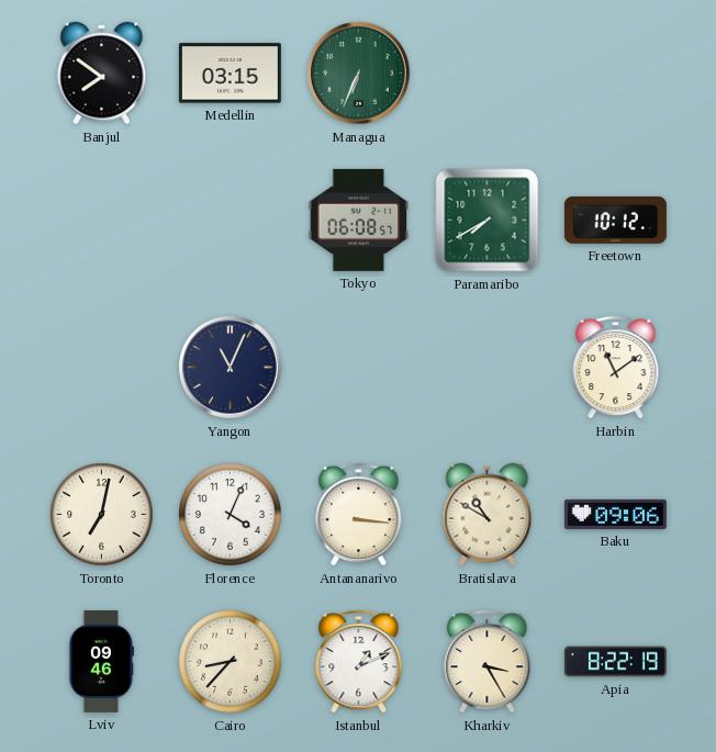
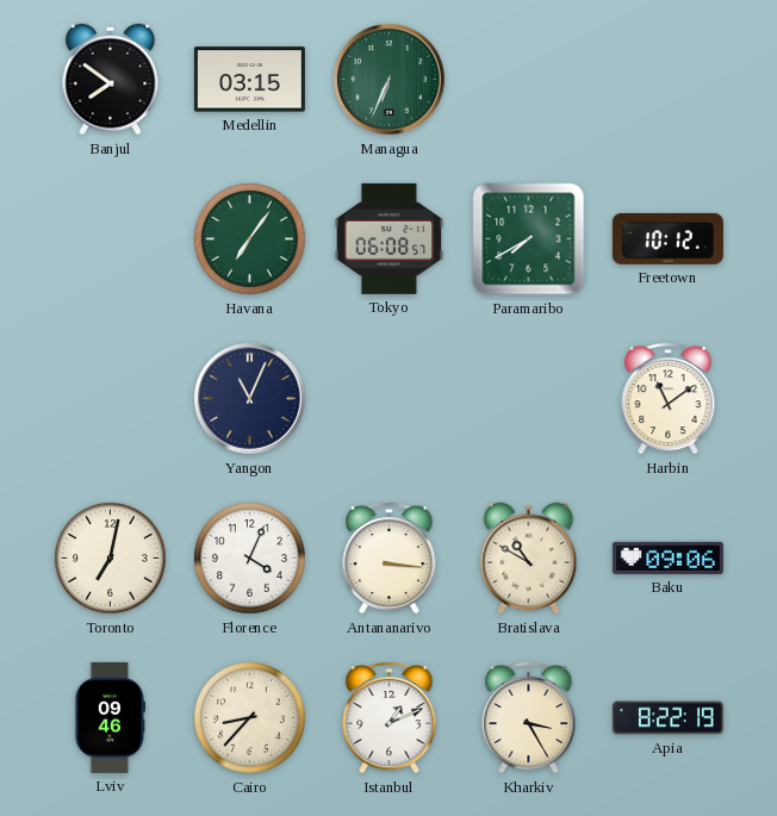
Havana: none -> 7:06
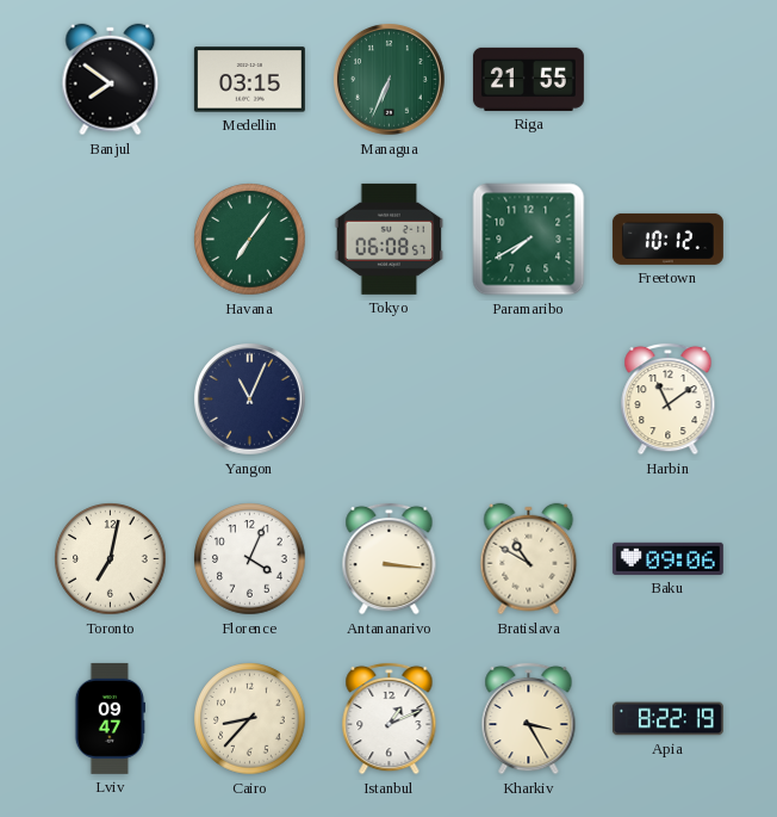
Riga: none -> 21:55
Lviv: 09:46 -> 09:47
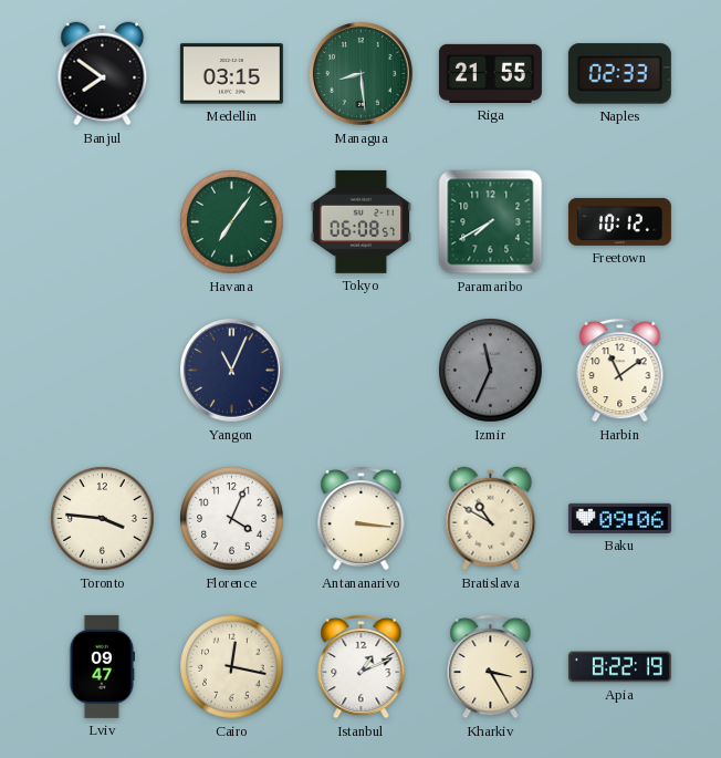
Managua: 6:34 -> 8:29
Naples: none -> 02:33
Izmir: none -> 11:34
Toronto: 7:02 -> 3:46
Cairo: 8:37 -> 12:17
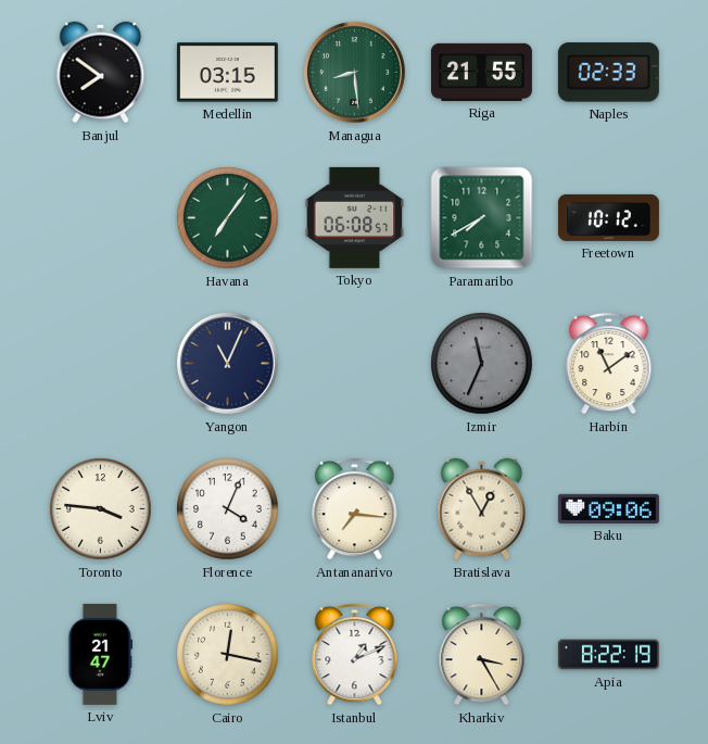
Antananarivo: 3:16 -> 7:16
Bratislava: 10:50 -> 12:55
Lviv: 09:47 -> 21:47
